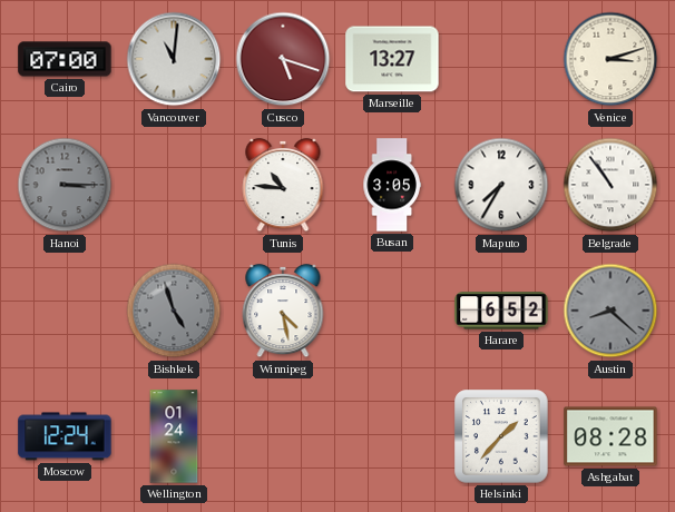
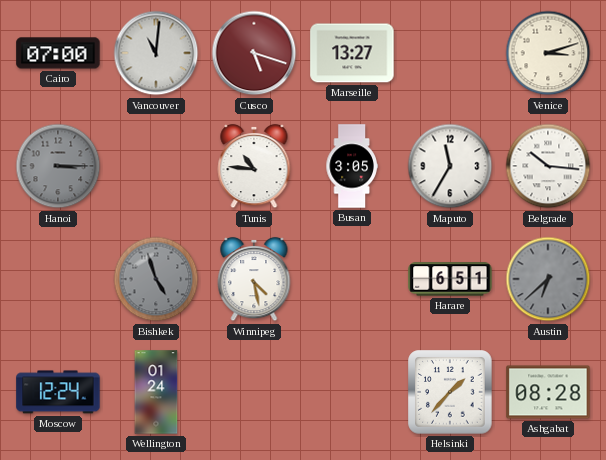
Maputo: 7:35 -> 11:35
Belgrade: 10:54 -> 10:16
Harare: 6:52 -> 6:51
Austin: 8:22 -> 6:38
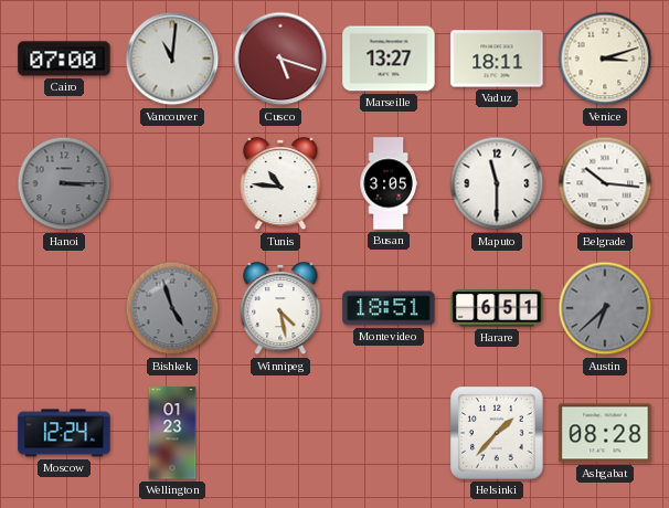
Vaduz: none -> 18:11
Maputo: 11:35 -> 11:30
Montevideo: none -> 18:51
Wellington: 01:24 -> 01:23
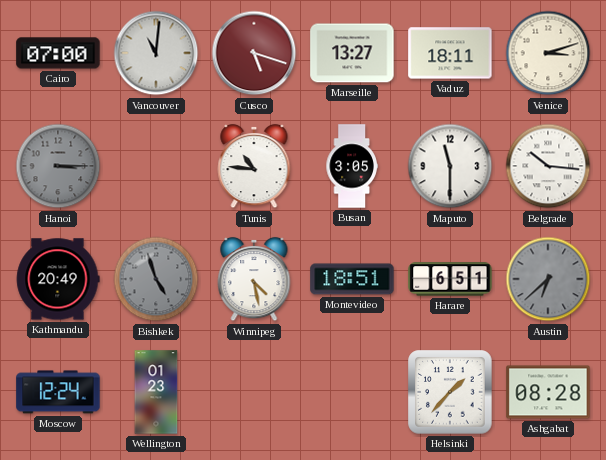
Kathmandu: none -> 20:49
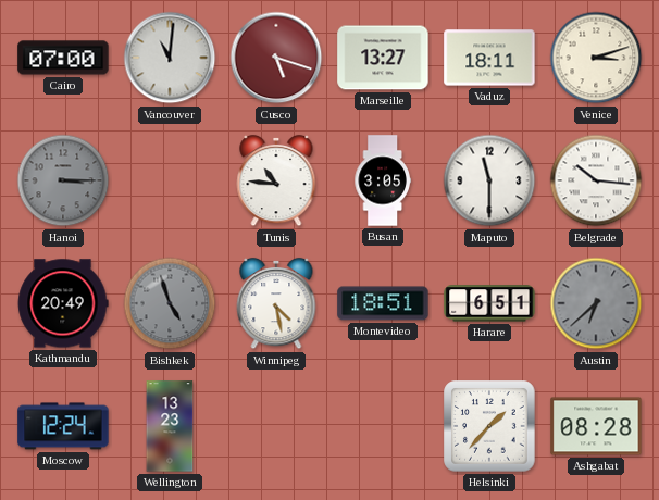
Wellington: 01:23 -> 13:23
